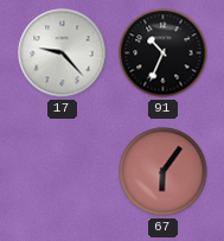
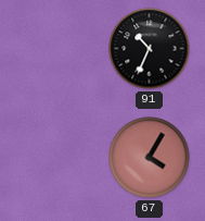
17: 9:23 -> none
67: 6:06 -> 4:05
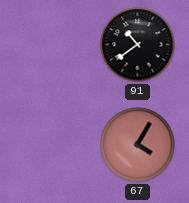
91: 10:34 -> 10:39
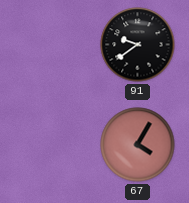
91: 10:39 -> 9:39
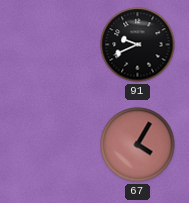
91: 9:39 -> 9:41
